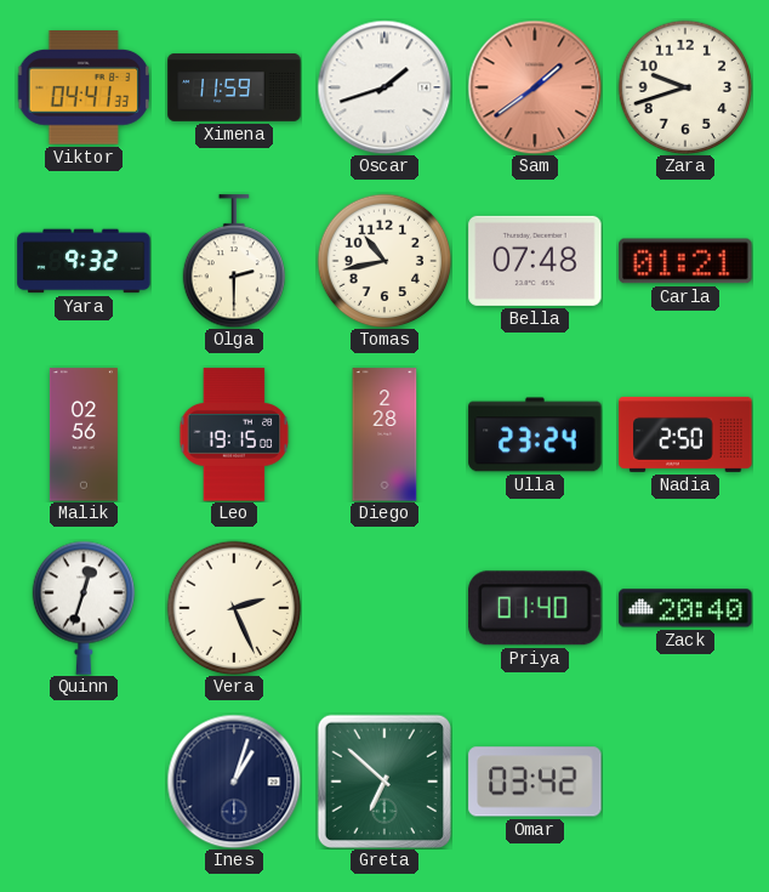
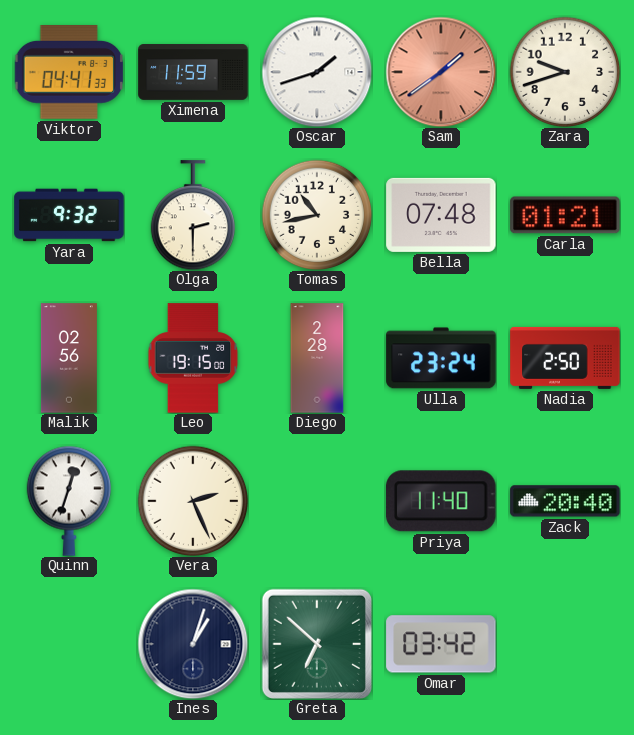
Priya: 01:40 -> 11:40
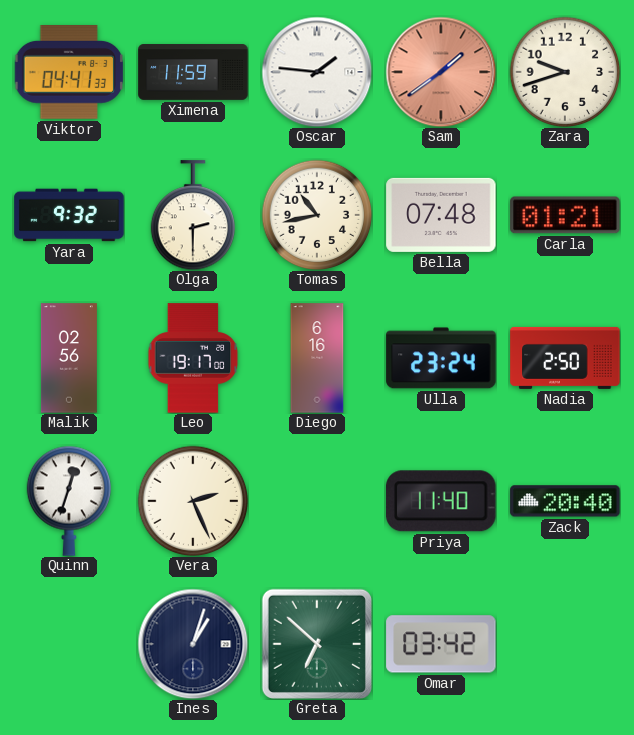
Oscar: 1:42 -> 1:46
Leo: 19:15 -> 19:17
Diego: 2:28 -> 6:16
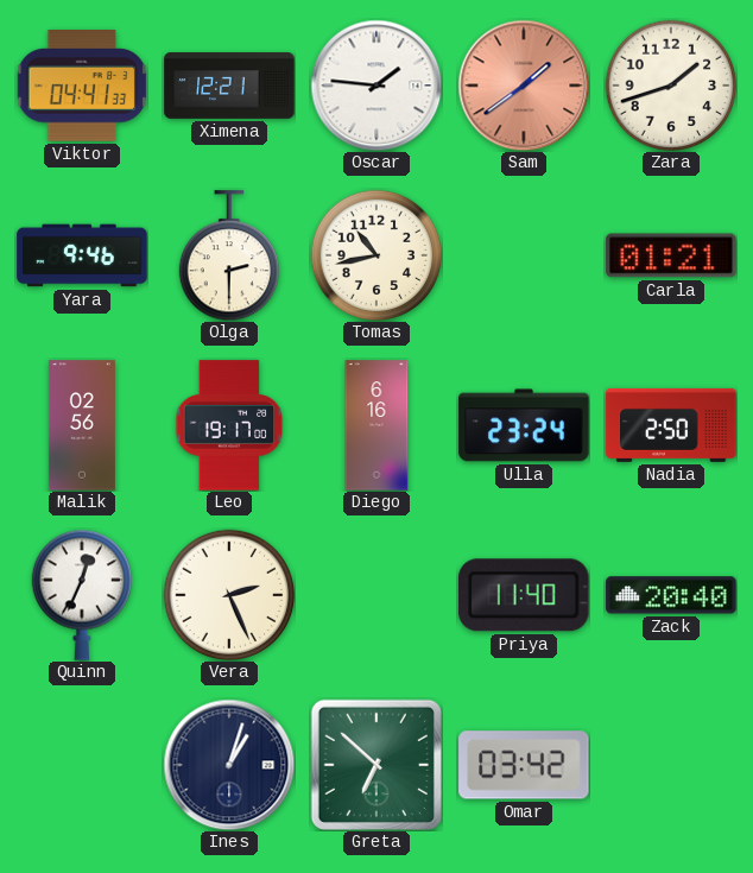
Ximena: 11:59 -> 12:21
Zara: 9:42 -> 1:42
Yara: 9:32 -> 9:46
Bella: 07:48 -> none
Quinn: 12:33 -> 12:34
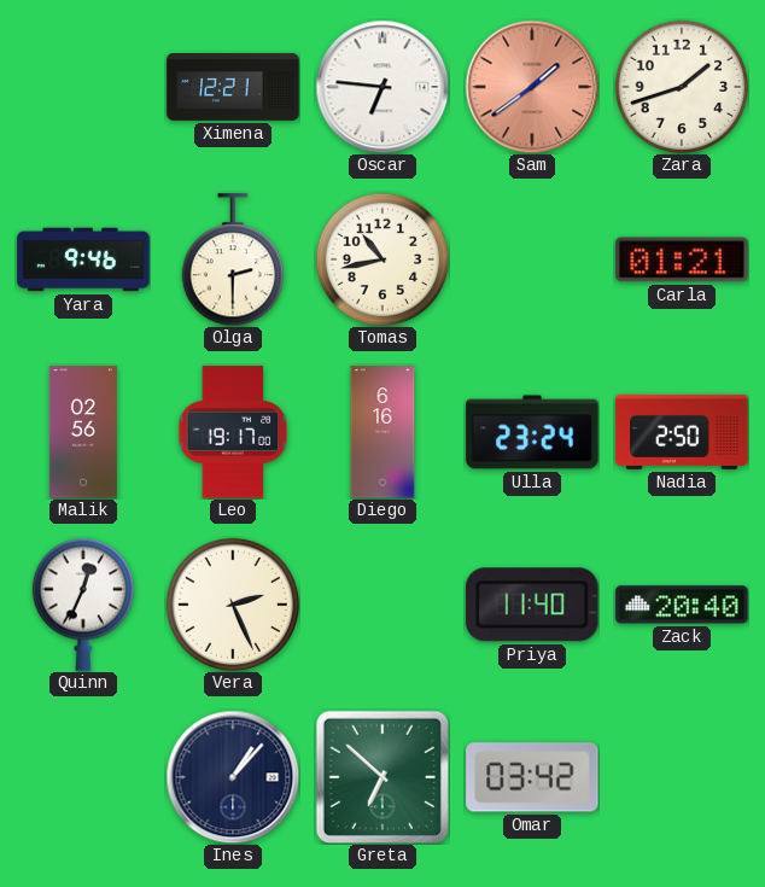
Viktor: 04:41 -> none
Oscar: 1:46 -> 6:46
Ines: 1:03 -> 1:07
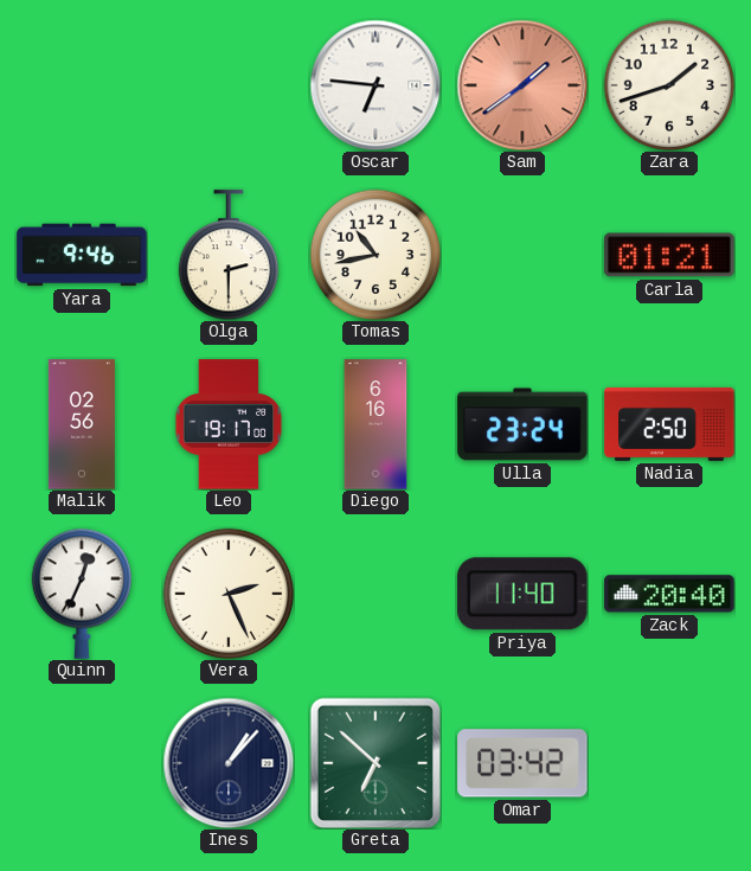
Ximena: 12:21 -> none
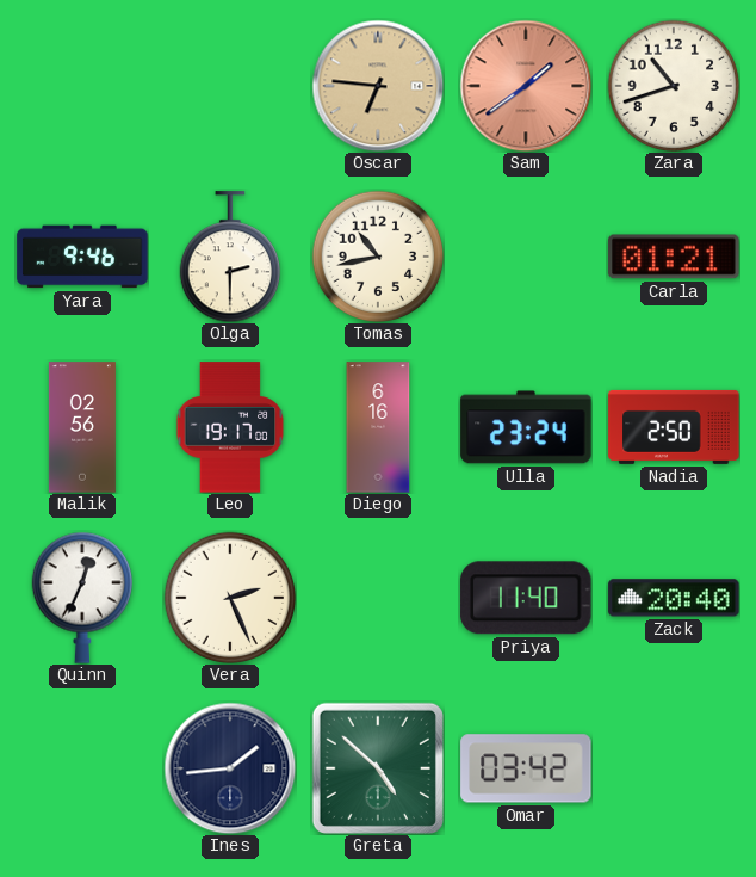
Oscar dial: white -> champagne
Zara: 1:42 -> 10:42
Ines: 1:07 -> 1:44
Greta: 6:52 -> 4:52
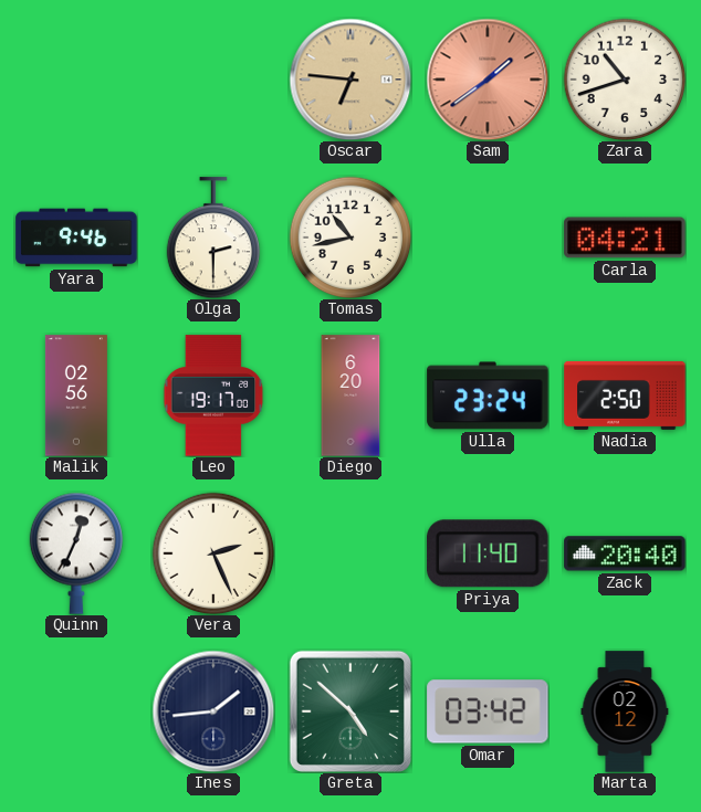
Carla: 01:21 -> 04:21
Diego: 6:16 -> 6:20
Marta: none -> 02:12
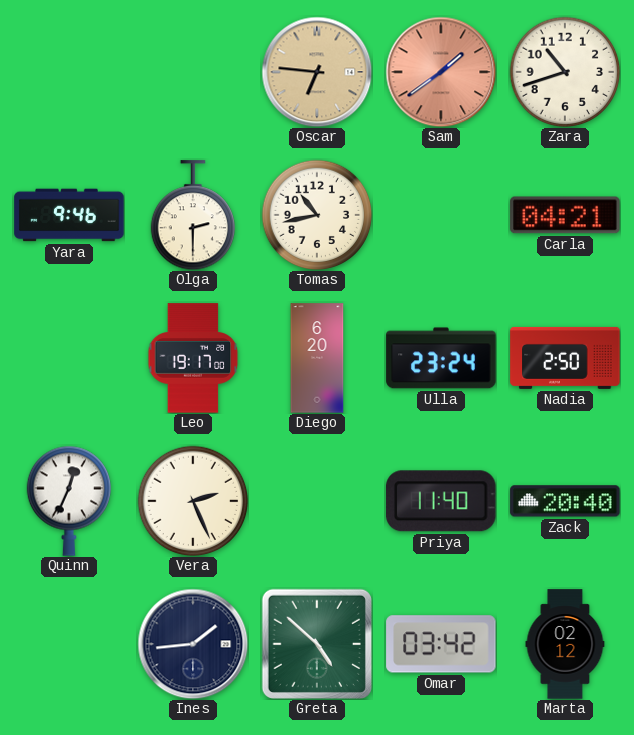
Malik: 02:56 -> none
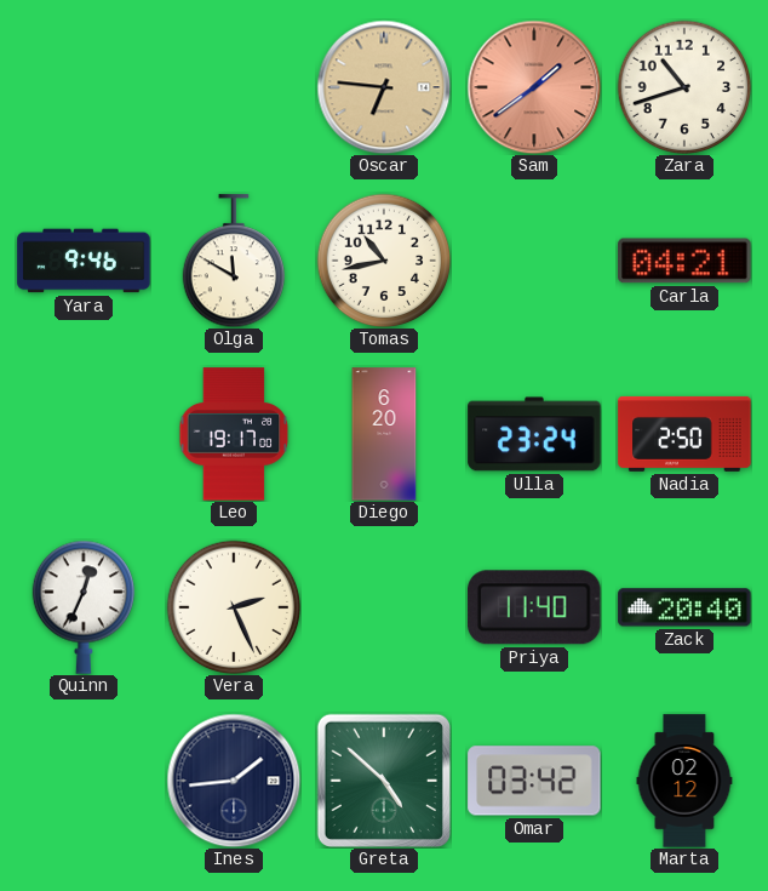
Olga: 2:30 -> 11:50
